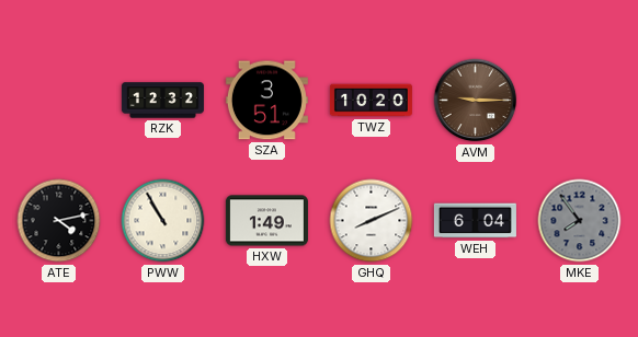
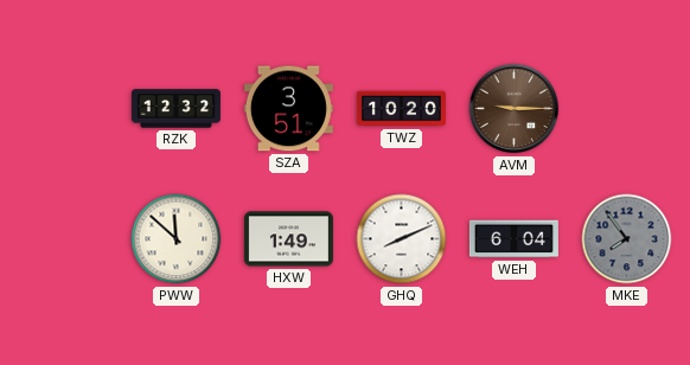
ATE: 4:13 -> none
PWW: 10:55 -> 11:52
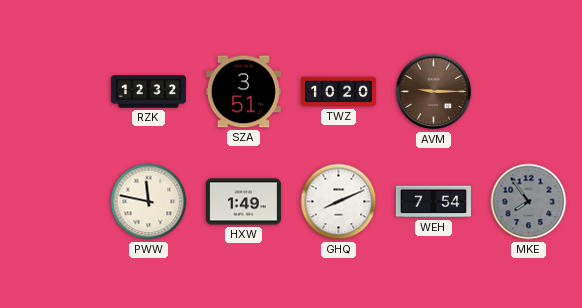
PWW: 11:52 -> 11:47
WEH: 6:04 -> 7:54
